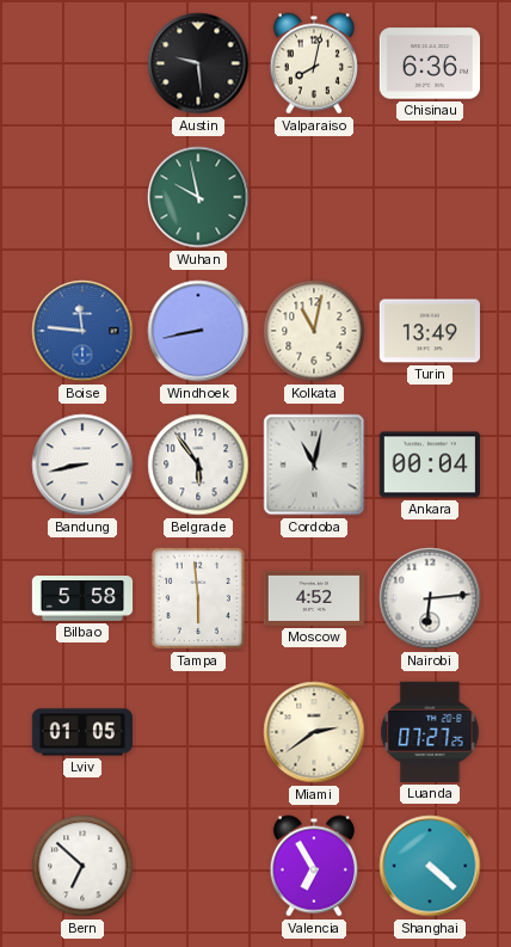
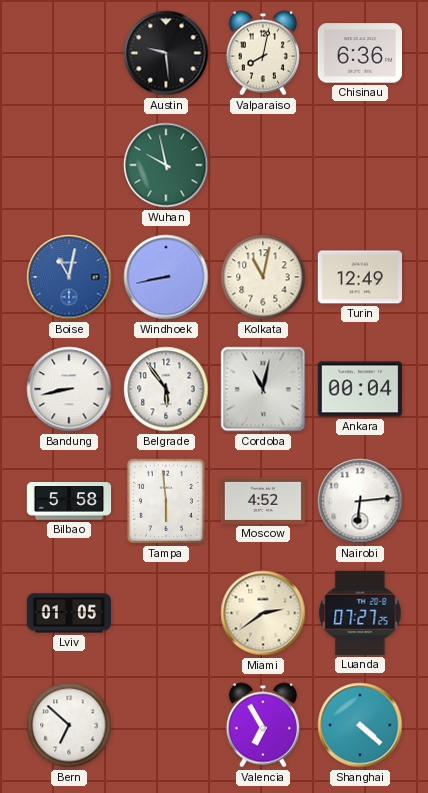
Boise: 11:46 -> 11:02
Turin: 13:49 -> 12:49
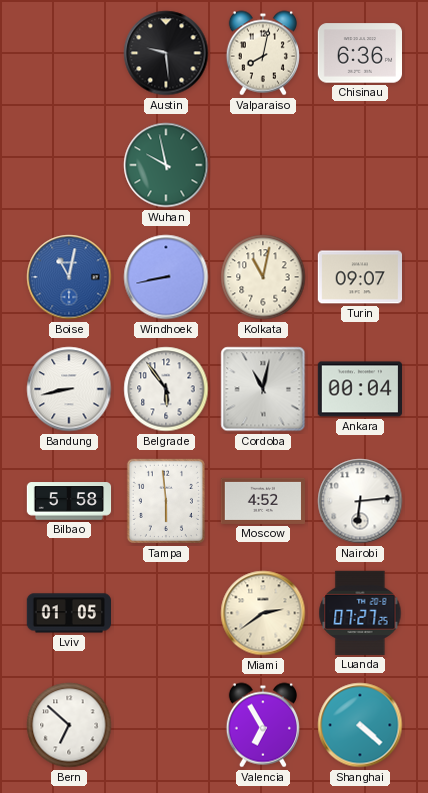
Turin: 12:49 -> 09:07
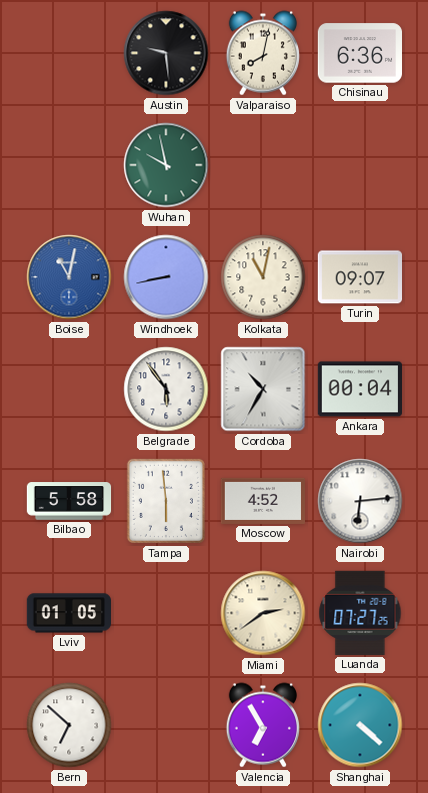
Bandung: 8:43 -> none
Cordoba: 11:02 -> 10:35
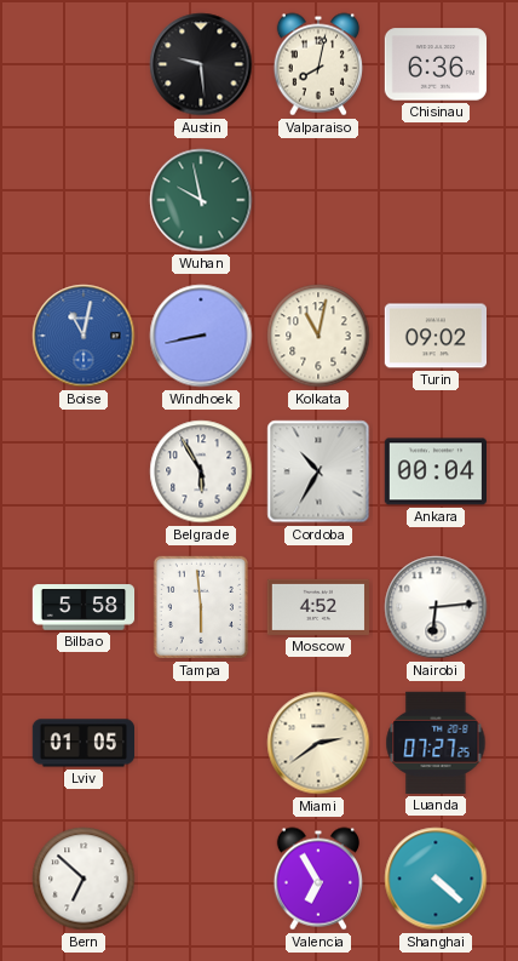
Turin: 09:07 -> 09:02
Belgrade: 5:54 -> 5:55
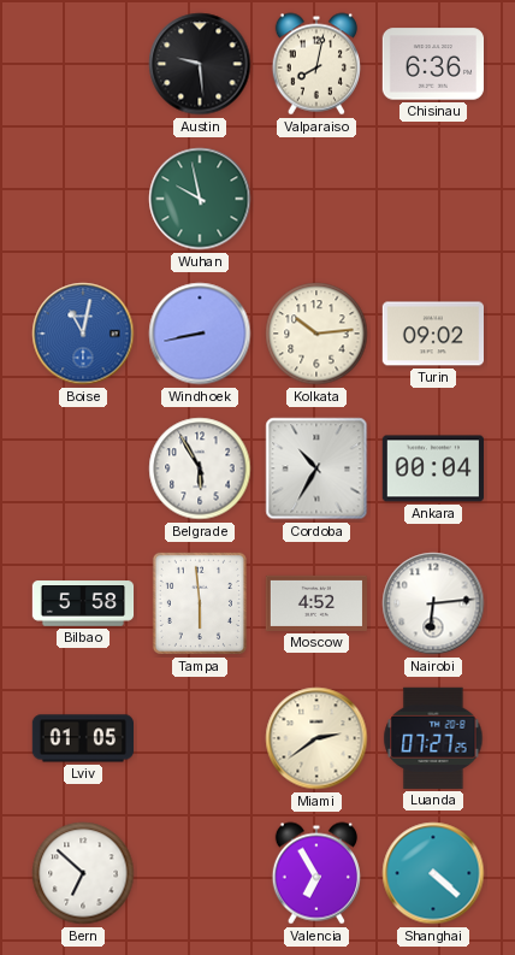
Kolkata: 11:02 -> 10:14
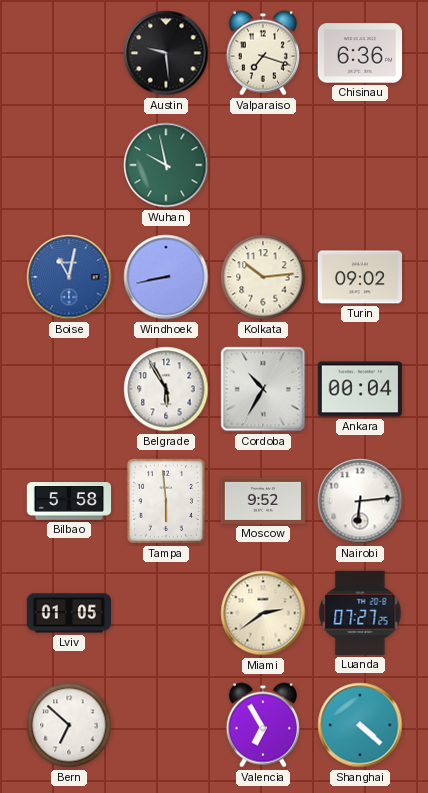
Valparaiso: 8:02 -> 7:18
Moscow: 4:52 -> 9:52
